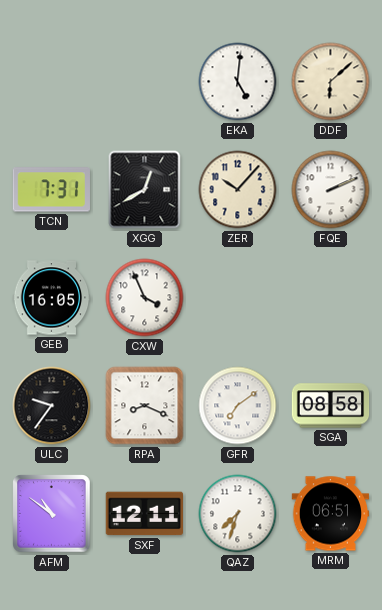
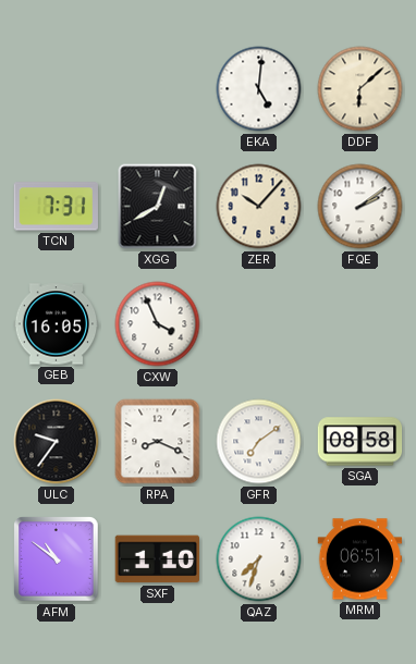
FQE: 2:11 -> 2:09
SXF: 12:11 -> 1:10
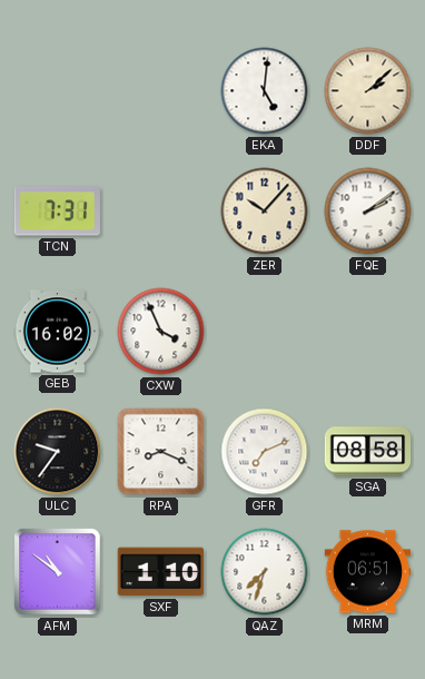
DDF: 6:08 -> 2:08
XGG: 12:40 -> none
GEB: 16:05 -> 16:02
GFR: 7:09 -> 7:11
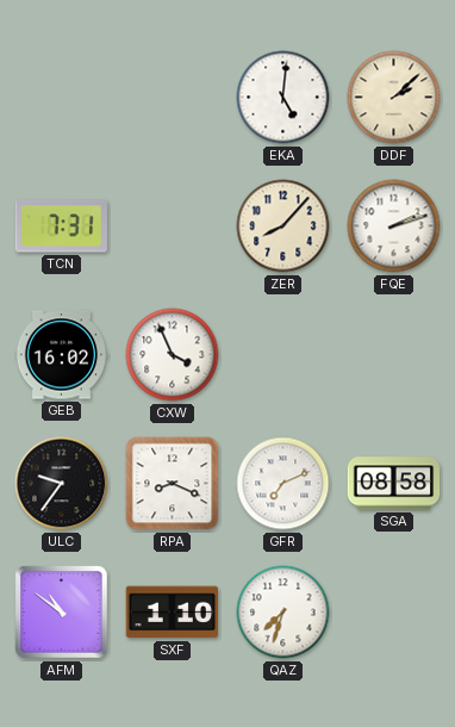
ZER: 10:07 -> 8:07
FQE: 2:09 -> 2:12
MRM: 06:51 -> none
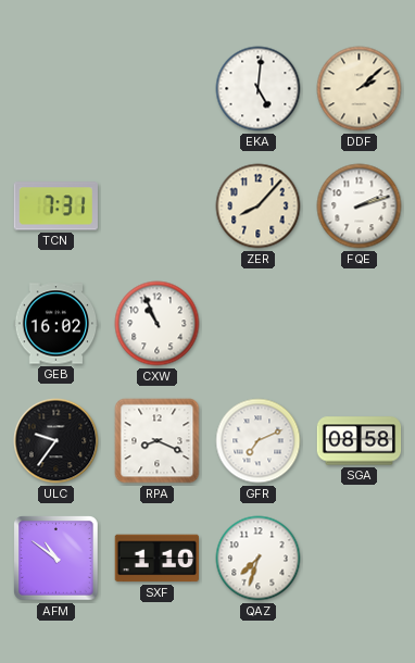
CXW: 3:56 -> 10:56
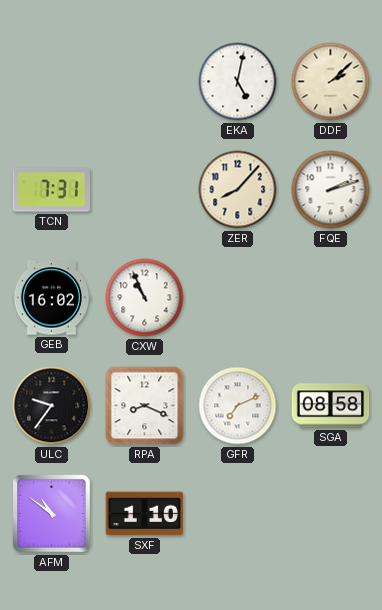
EKA: 5:01 -> 5:02
QAZ: 7:33 -> none
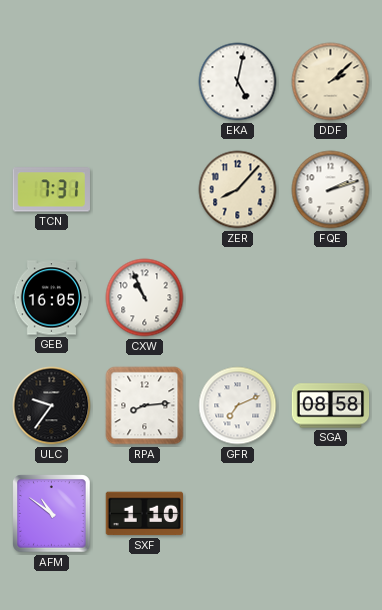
GEB: 16:02 -> 16:05
RPA: 8:19 -> 8:14
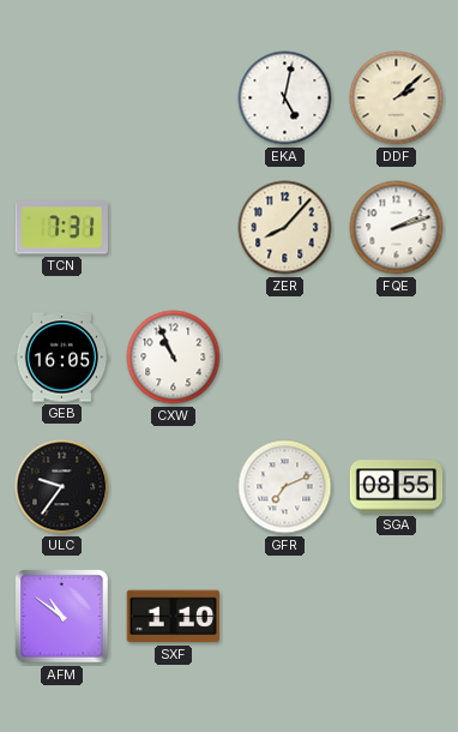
RPA: 8:14 -> none
SGA: 08:58 -> 08:55
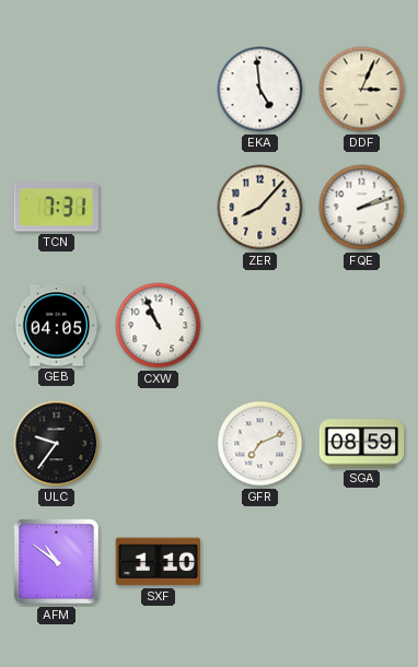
EKA: 5:02 -> 4:59
DDF: 2:08 -> 3:04
GEB: 16:05 -> 04:05
SGA: 08:55 -> 08:59
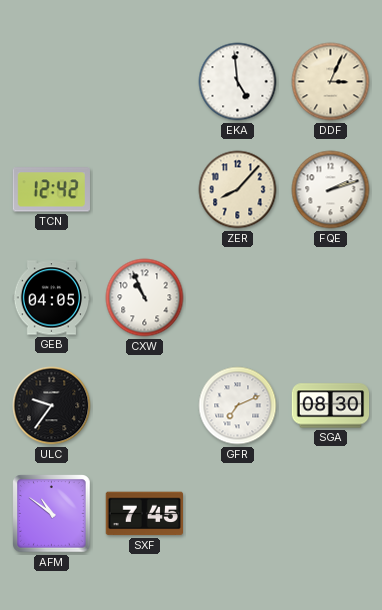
TCN: 7:31 -> 12:42
SGA: 08:59 -> 08:30
SXF: 1:10 -> 7:45
